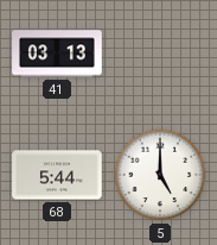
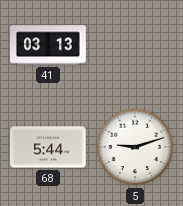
5: 5:00 -> 9:12
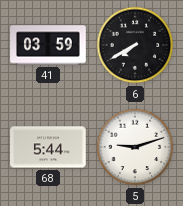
41: 03:13 -> 03:59
6: none -> 7:40
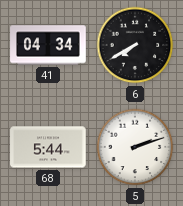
41: 03:59 -> 04:34
5: 9:12 -> 2:12
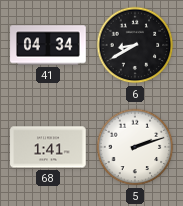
6: 7:40 -> 8:40
68: 5:44 -> 1:41
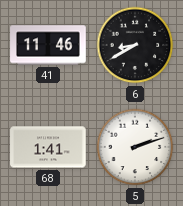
41: 04:34 -> 11:46
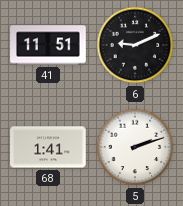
41: 11:46 -> 11:51
6: 8:40 -> 9:11
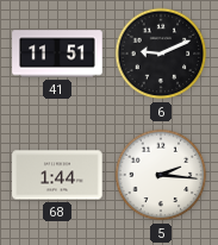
68: 1:41 -> 1:44
5: 2:12 -> 2:16
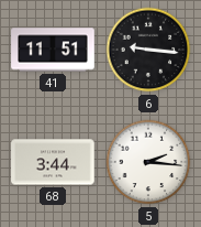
6: 9:11 -> 9:16
68: 1:44 -> 3:44
